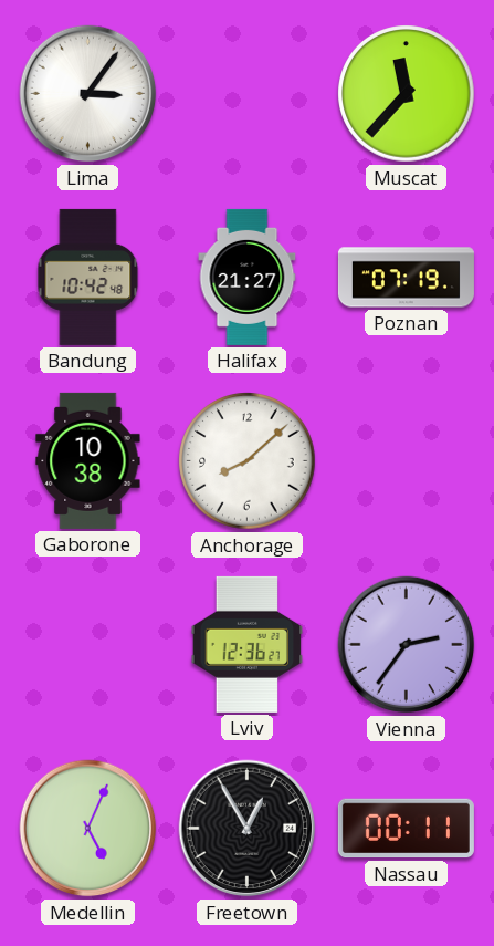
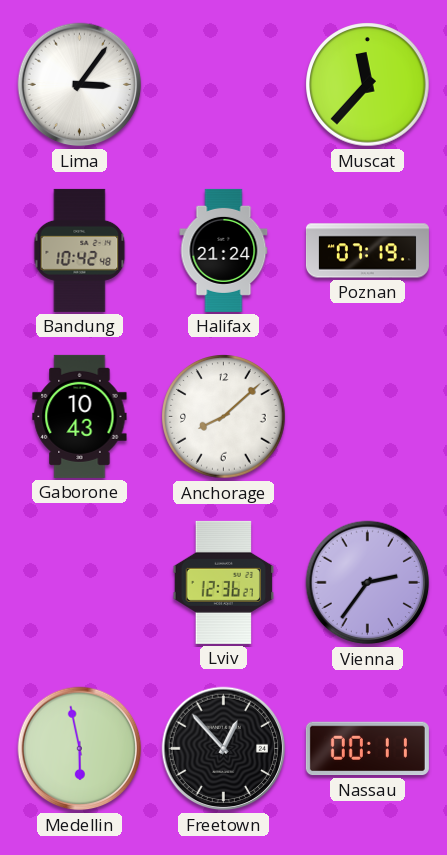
Halifax: 21:27 -> 21:24
Gaborone: 10:38 -> 10:43
Medellin: 5:04 -> 5:58
Freetown: 12:55 -> 12:53
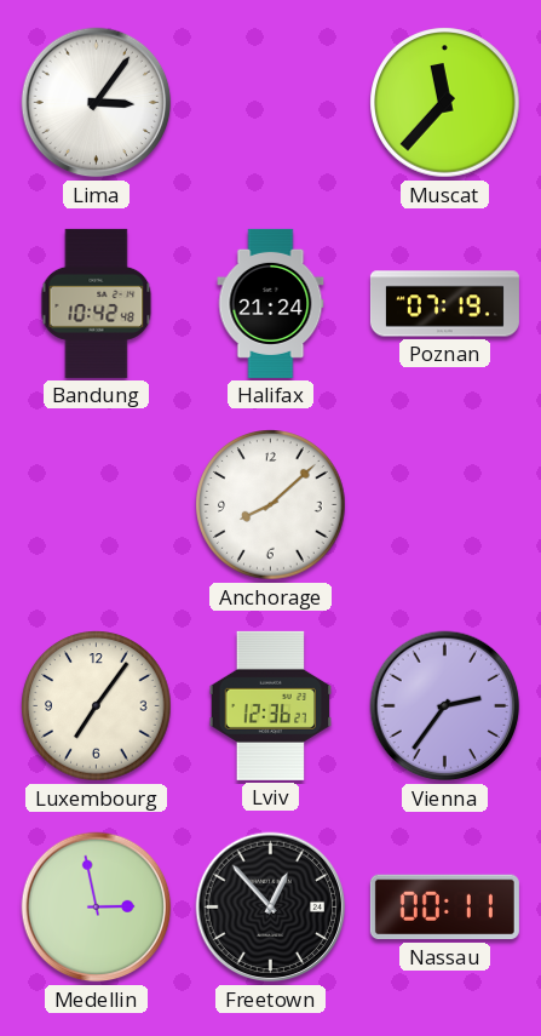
Gaborone: 10:43 -> none
Luxembourg: none -> 7:06
Medellin: 5:58 -> 2:58
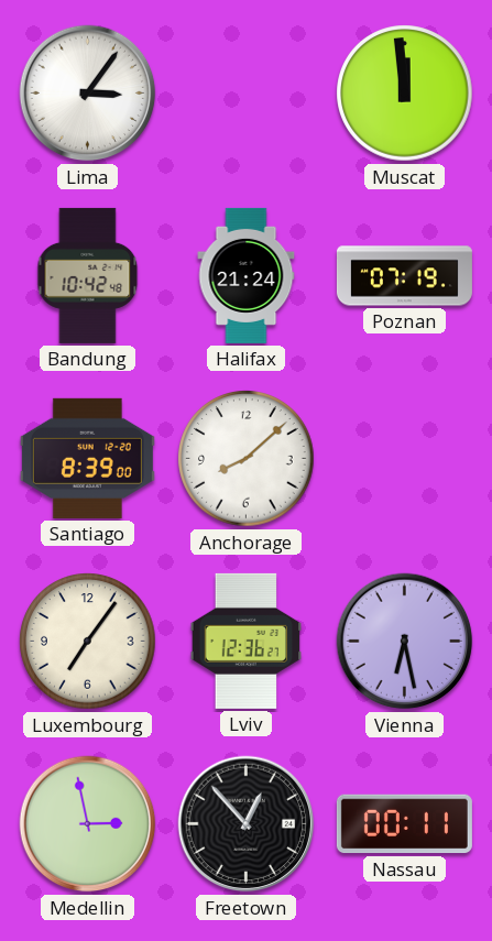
Muscat: 11:37 -> 11:59
Santiago: none -> 8:39
Vienna: 2:36 -> 6:28
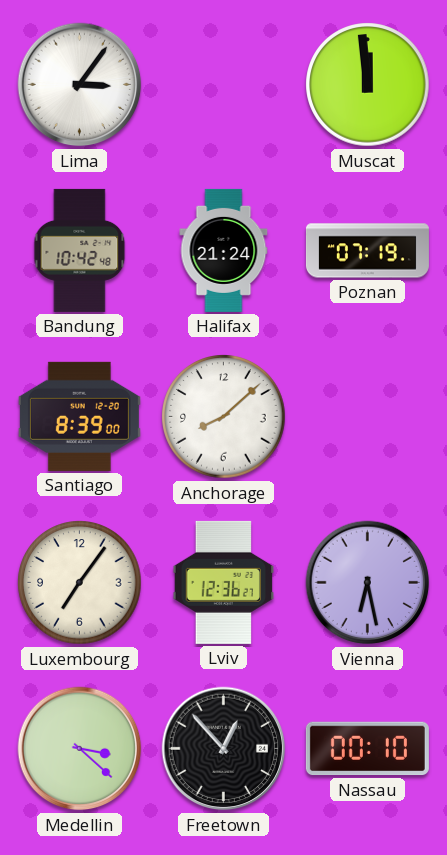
Medellin: 2:58 -> 3:22
Nassau: 00:11 -> 00:10
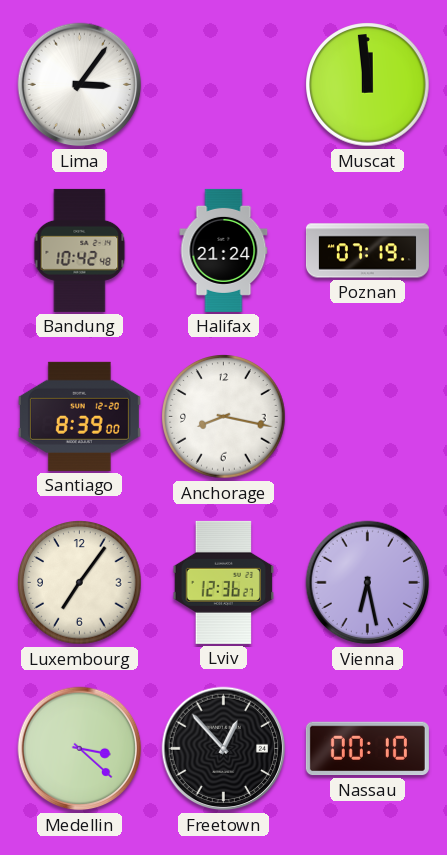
Anchorage: 8:08 -> 8:17
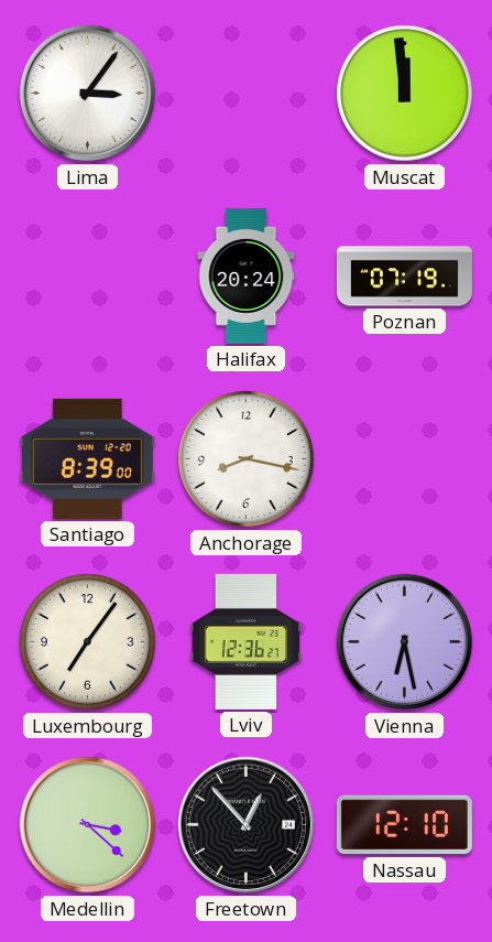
Bandung: 10:42 -> none
Halifax: 21:24 -> 20:24
Nassau: 00:10 -> 12:10
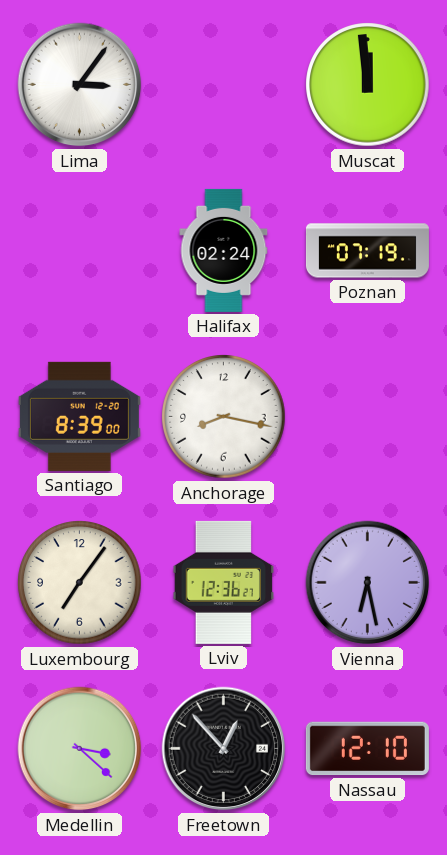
Halifax: 20:24 -> 02:24
